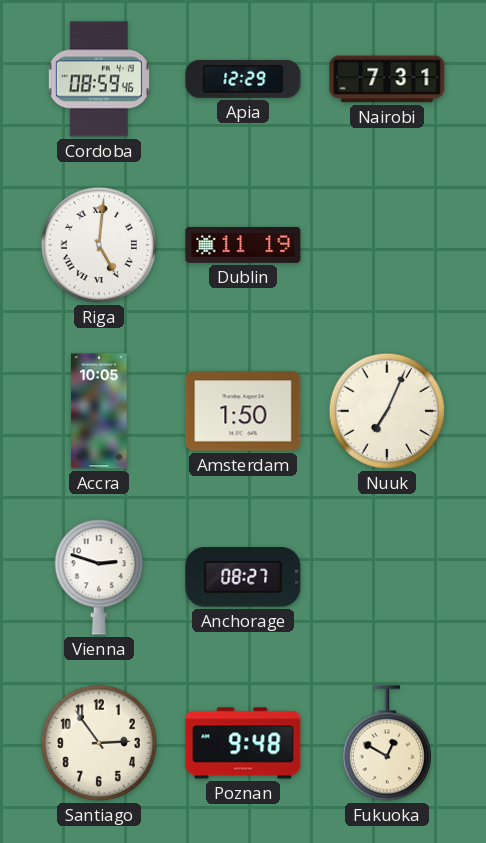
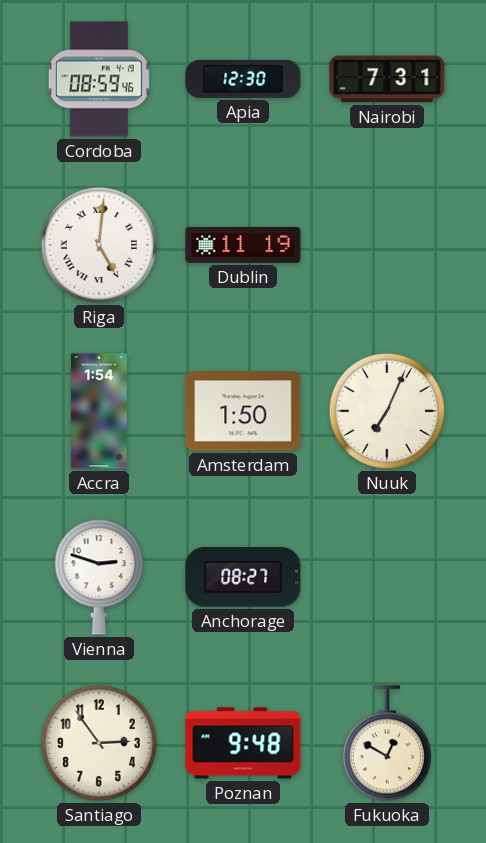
Apia: 12:29 -> 12:30
Accra: 10:05 -> 1:54
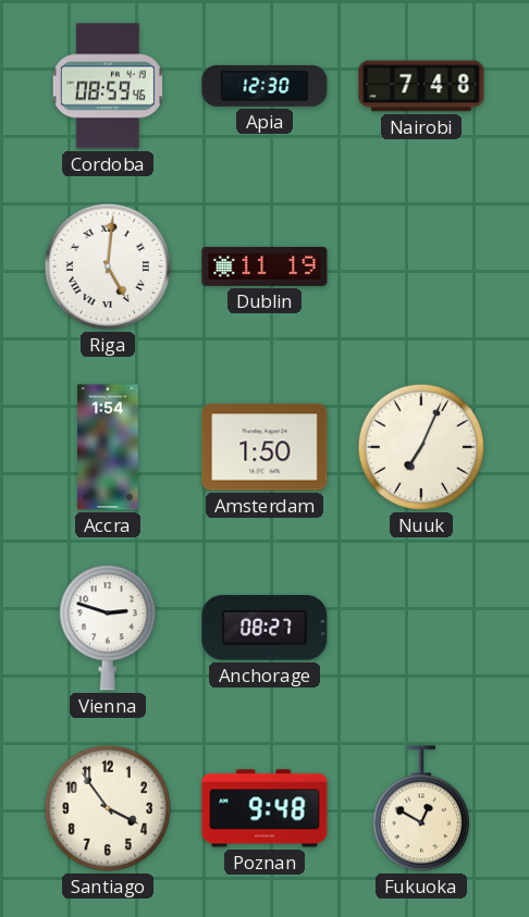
Nairobi: 7:31 -> 7:48
Santiago: 2:54 -> 3:54
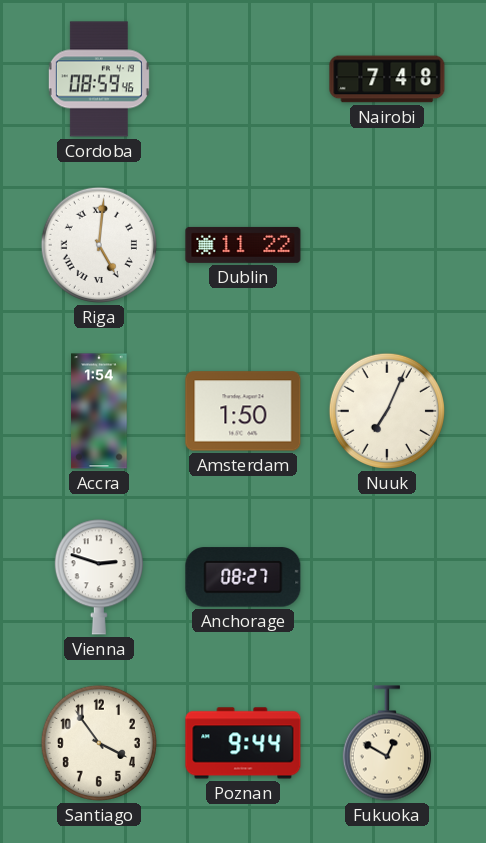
Apia: 12:30 -> none
Dublin: 11:19 -> 11:22
Poznan: 9:48 -> 9:44
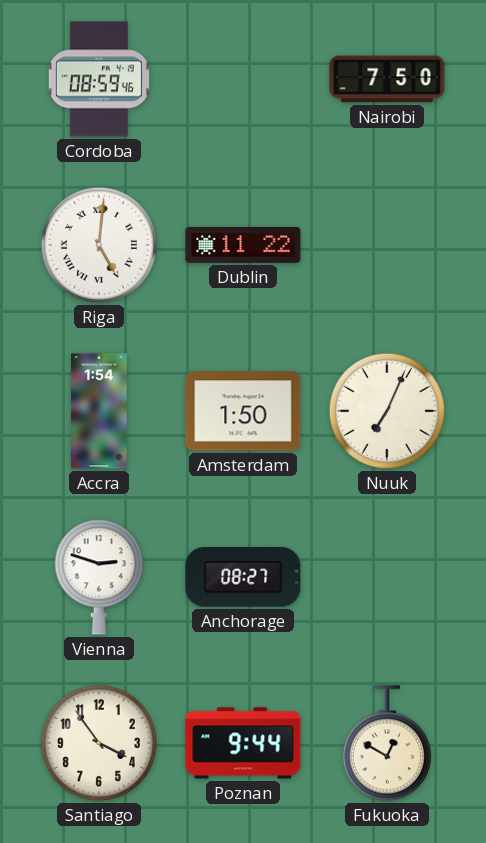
Nairobi: 7:48 -> 7:50
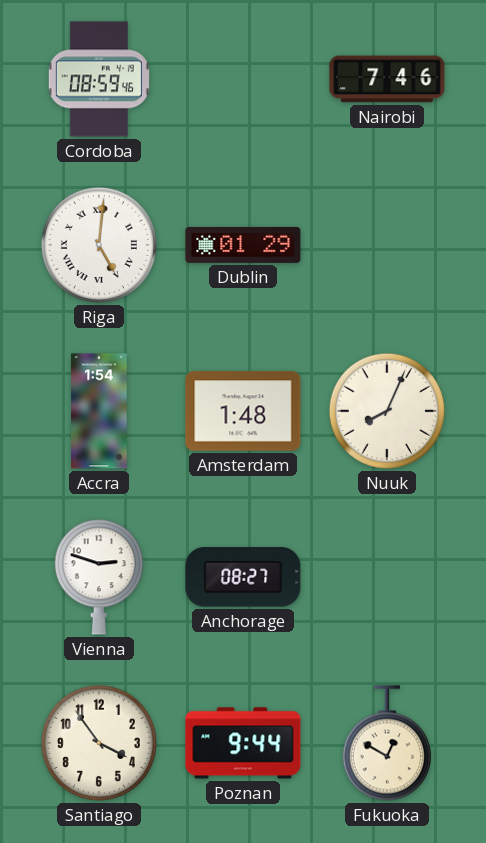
Nairobi: 7:50 -> 7:46
Dublin: 11:22 -> 01:29
Amsterdam: 1:50 -> 1:48
Nuuk: 7:04 -> 8:04
